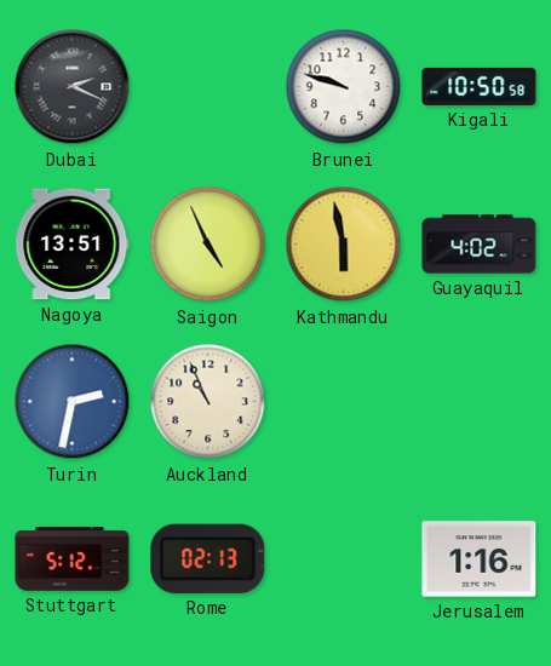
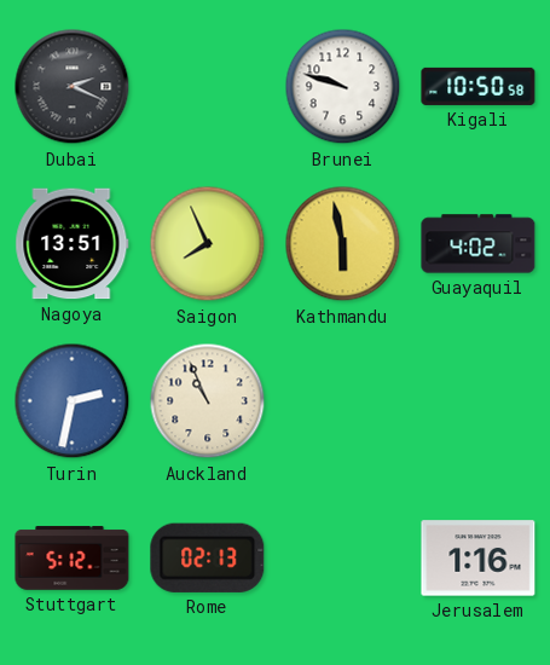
Saigon: 4:56 -> 7:56
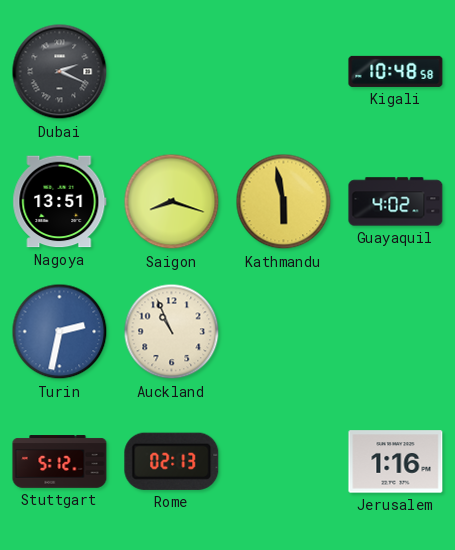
Brunei: 9:48 -> none
Kigali: 10:50 -> 10:48
Saigon: 7:56 -> 8:18
